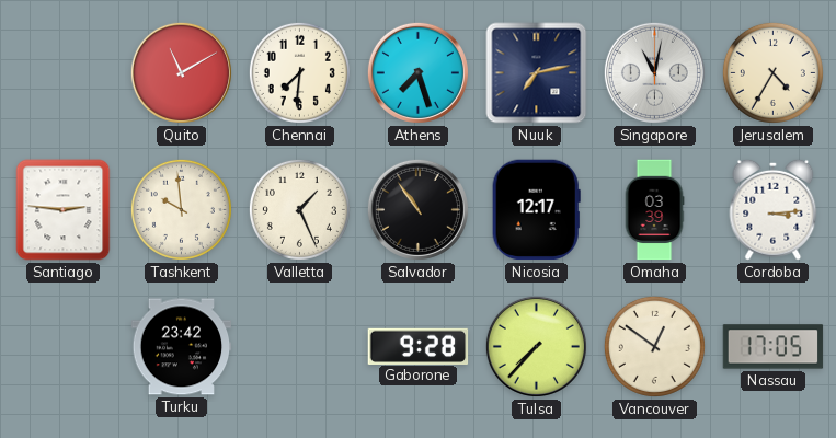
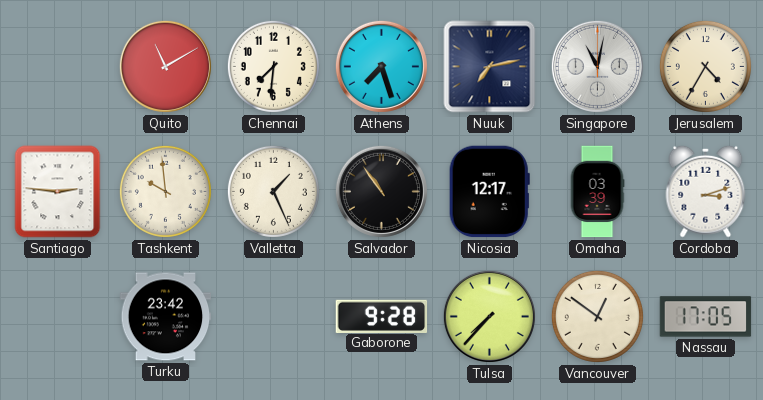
Cordoba: 3:14 -> 3:12
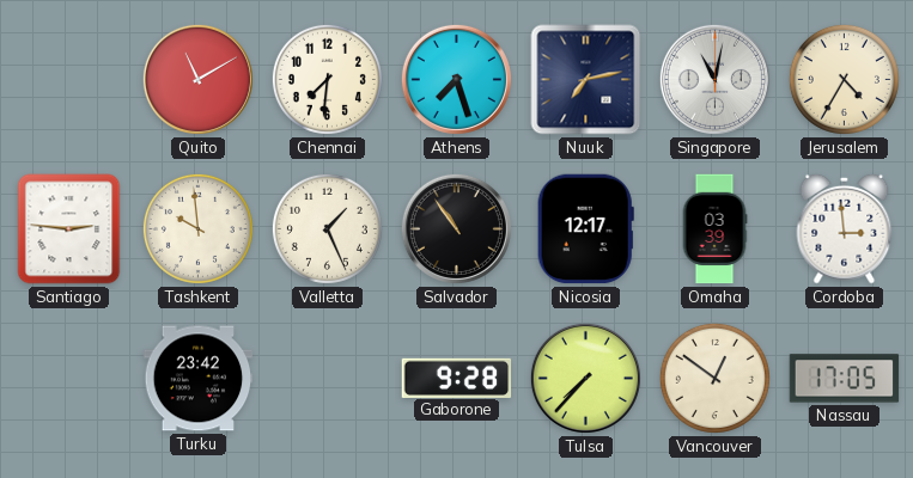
Cordoba: 3:12 -> 2:59
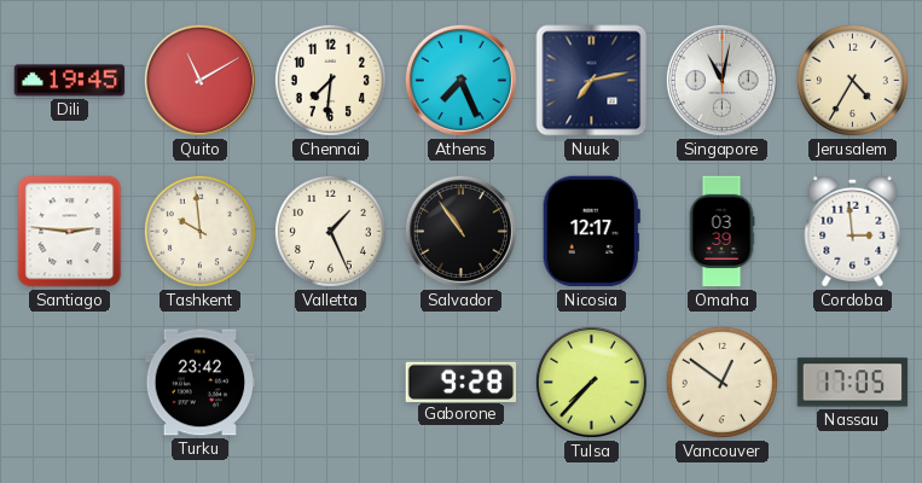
Dili: none -> 19:45
Athens: 7:27 -> 7:26
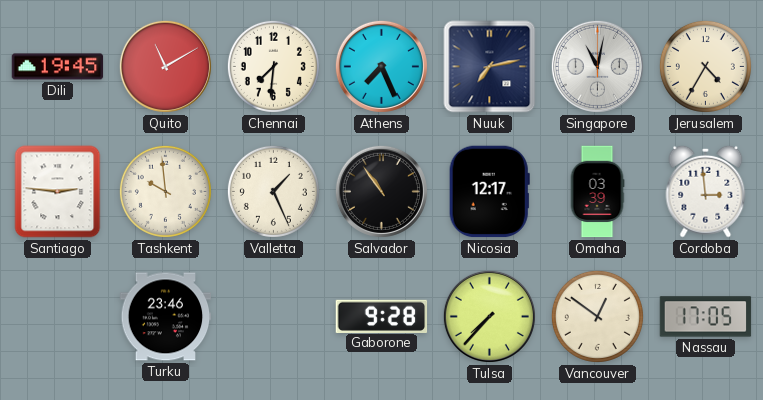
Turku: 23:42 -> 23:46
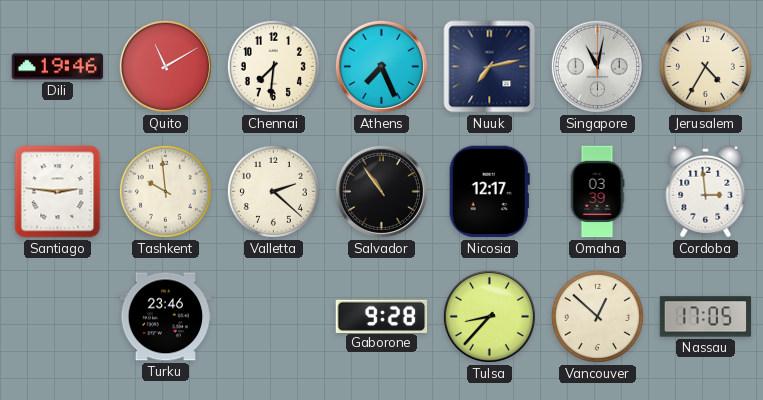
Dili: 19:45 -> 19:46
Valletta: 1:26 -> 2:22
Tulsa: 7:37 -> 8:37
Vancouver: 12:51 -> 12:52
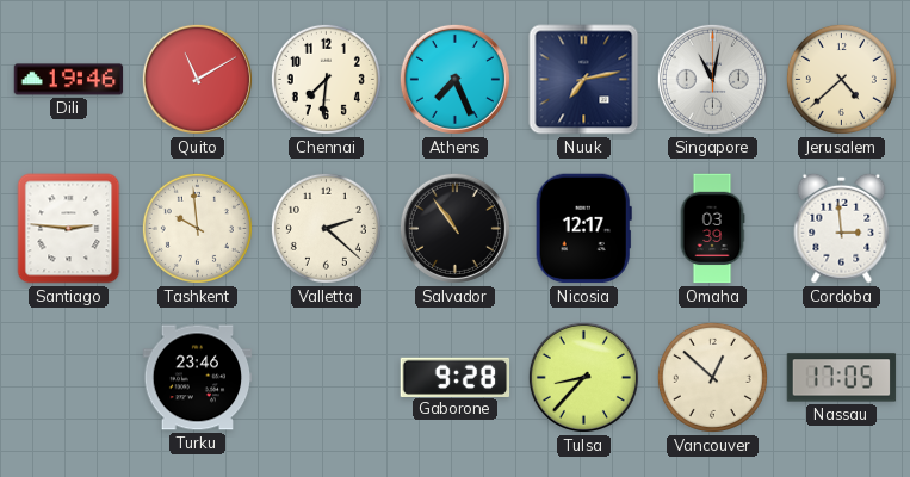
Jerusalem: 4:35 -> 4:38
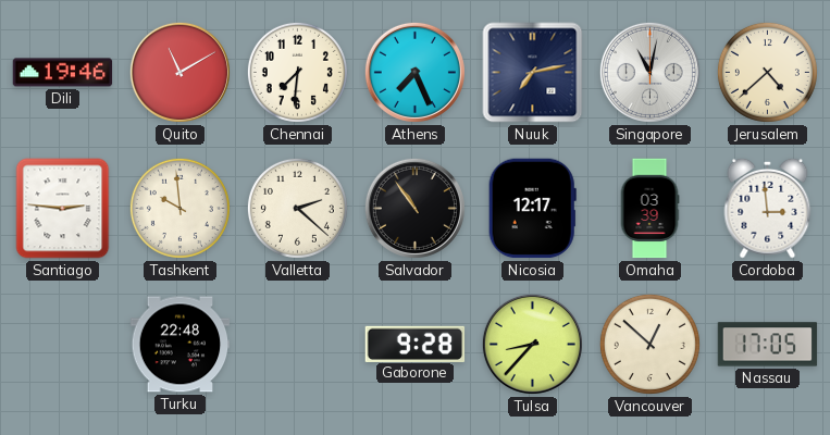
Turku: 23:46 -> 22:48
